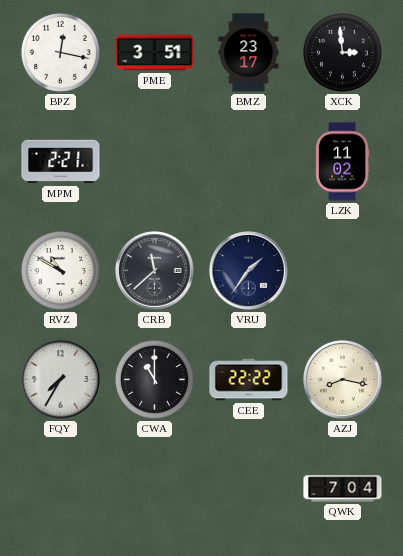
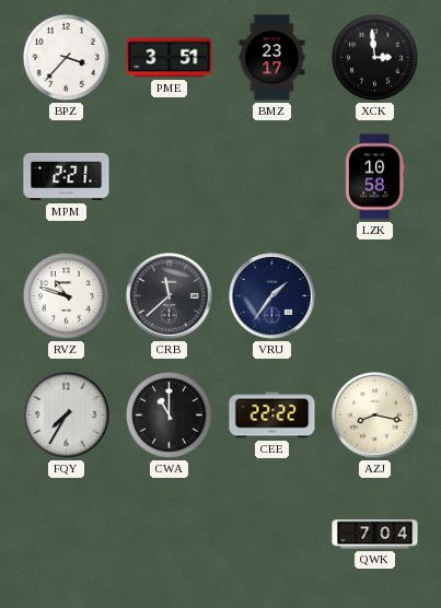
BPZ: 12:17 -> 3:37
LZK: 11:02 -> 10:58
RVZ: 10:50 -> 10:48
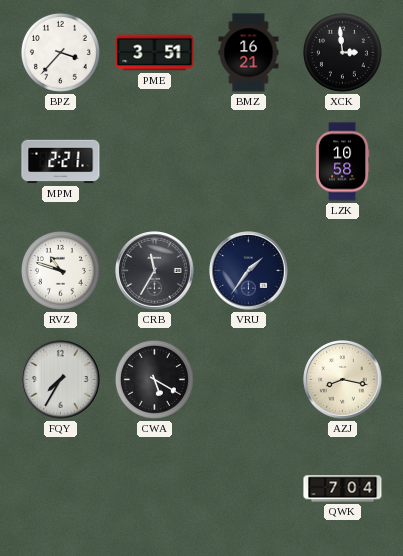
BMZ: 23:17 -> 16:21
CRB: 11:38 -> 11:35
CWA: 11:00 -> 5:20
CEE: 22:22 -> none
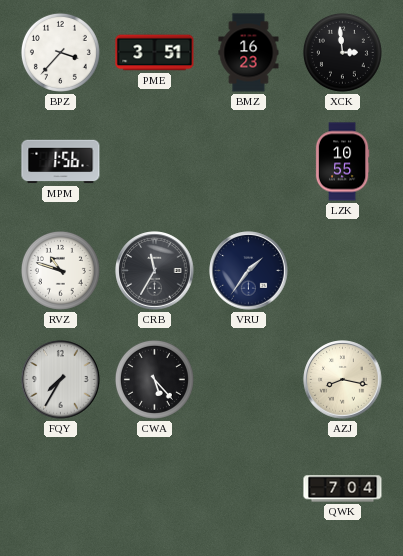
BMZ: 16:21 -> 16:23
MPM: 2:21 -> 1:56
LZK: 10:58 -> 10:55
CWA: 5:20 -> 5:23
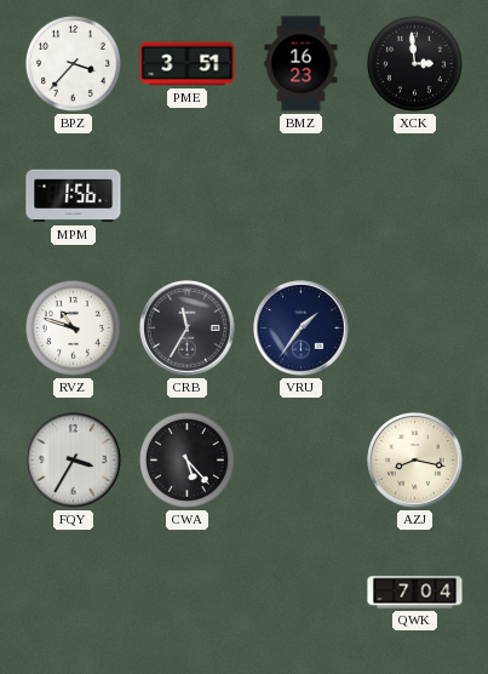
LZK: 10:55 -> none
FQY: 7:35 -> 3:35
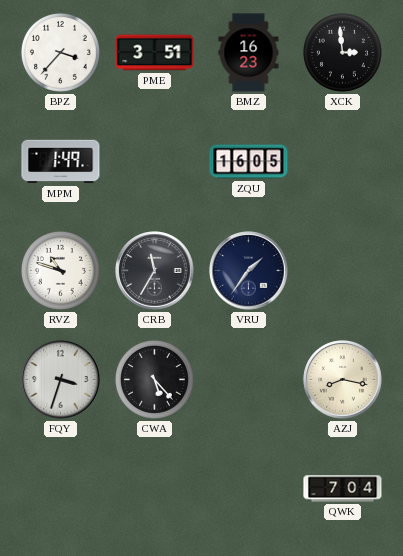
MPM: 1:56 -> 1:49
ZQU: none -> 16:05
FQY: 3:35 -> 3:33
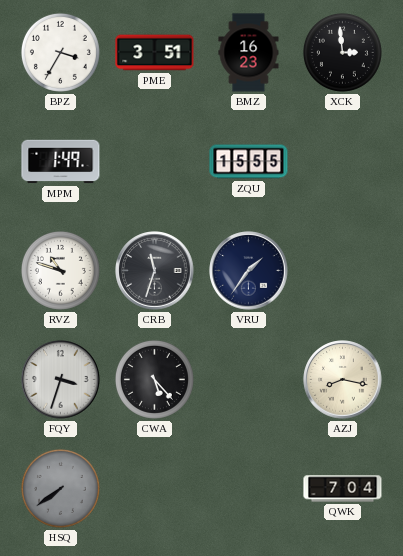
BPZ: 3:37 -> 3:35
ZQU: 16:05 -> 15:55
CRB: 11:35 -> 11:33
HSQ: none -> 7:39
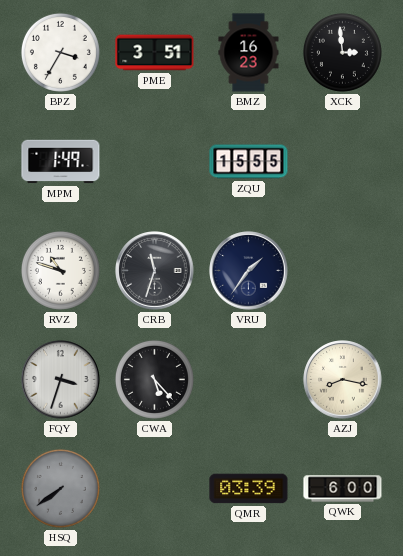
QMR: none -> 03:39
QWK: 7:04 -> 6:00
